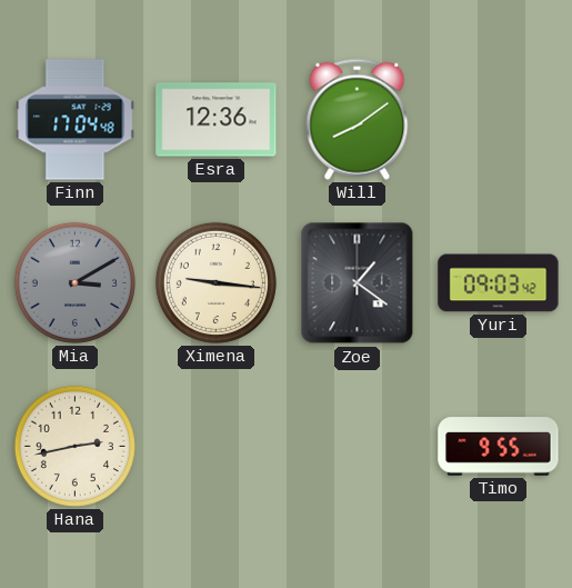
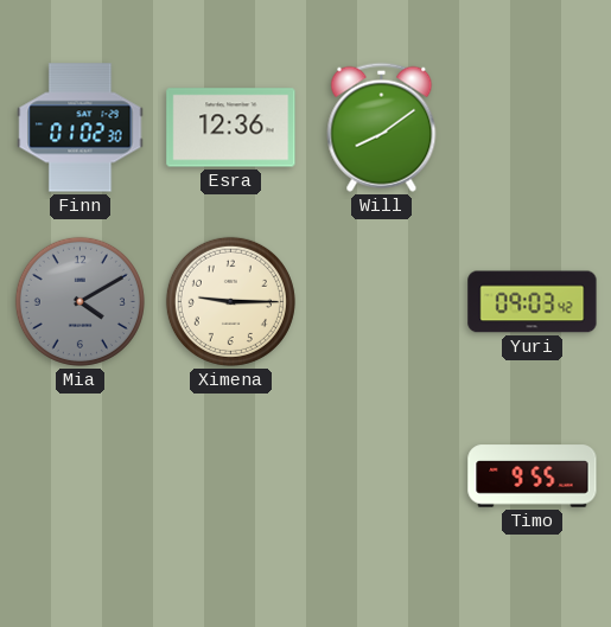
Finn: 17:04 -> 01:02
Mia: 3:10 -> 4:10
Ximena: 9:16 -> 9:15
Zoe: 1:21 -> none
Hana: 2:43 -> none
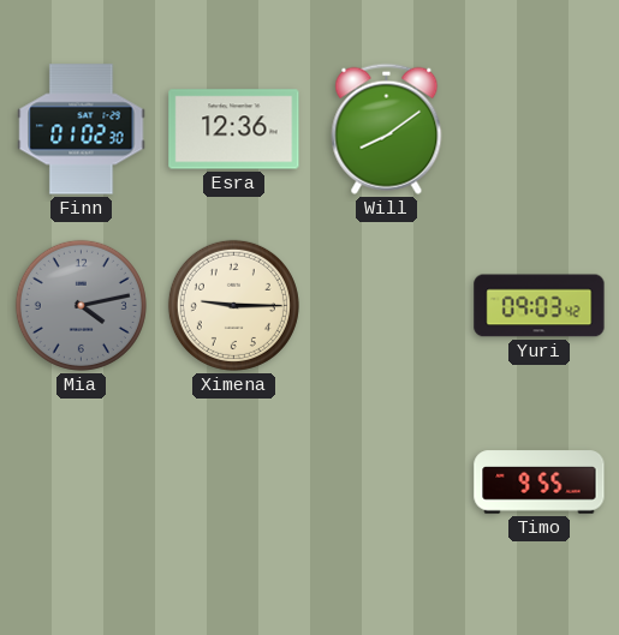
Mia: 4:10 -> 4:13
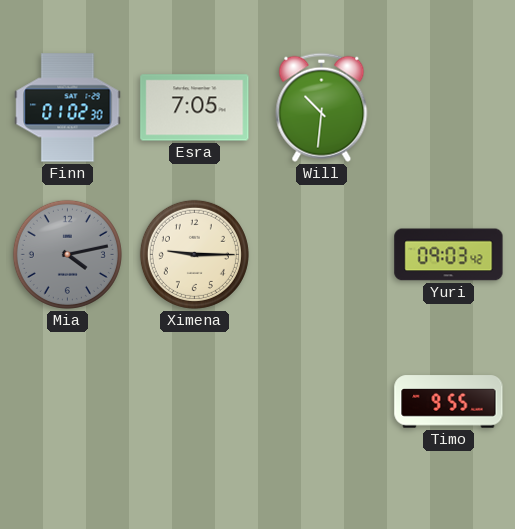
Esra: 12:36 -> 7:05
Will: 8:09 -> 10:31
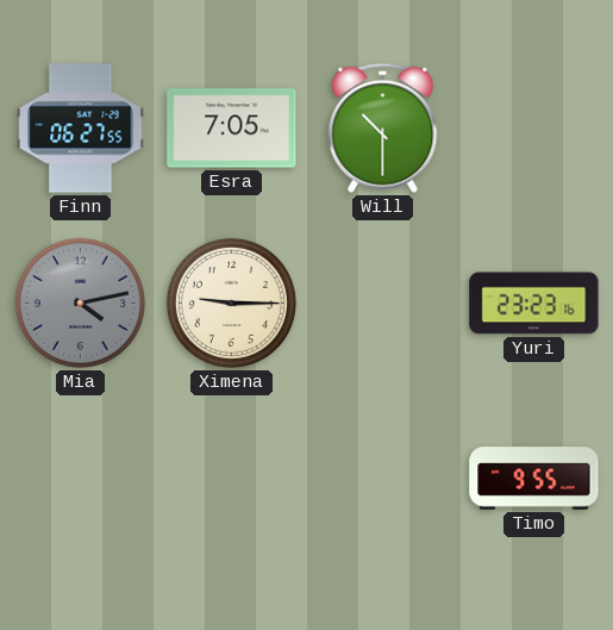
Finn: 01:02 -> 06:27
Will: 10:31 -> 10:30
Yuri: 09:03 -> 23:23
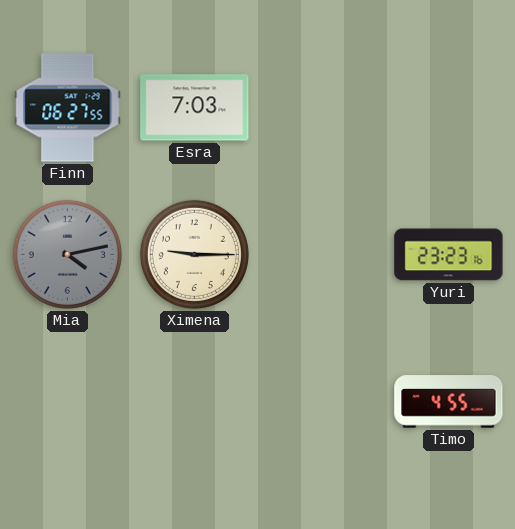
Esra: 7:05 -> 7:03
Will: 10:30 -> none
Timo: 9:55 -> 4:55
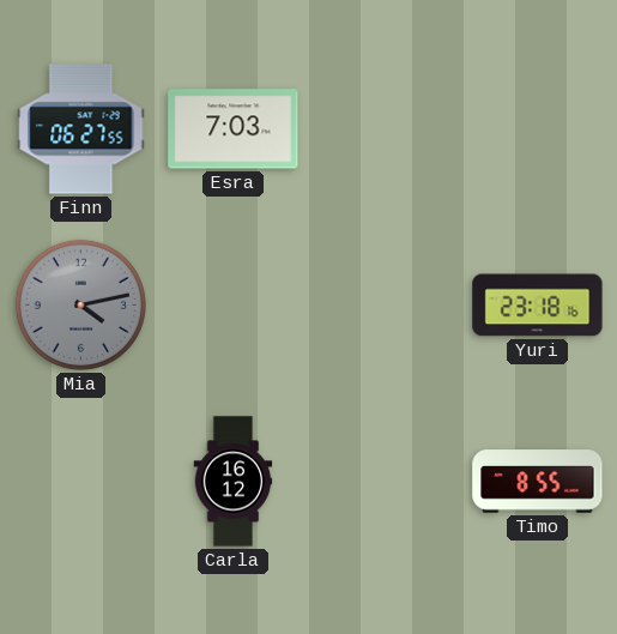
Ximena: 9:15 -> none
Yuri: 23:23 -> 23:18
Carla: none -> 16:12
Timo: 4:55 -> 8:55
